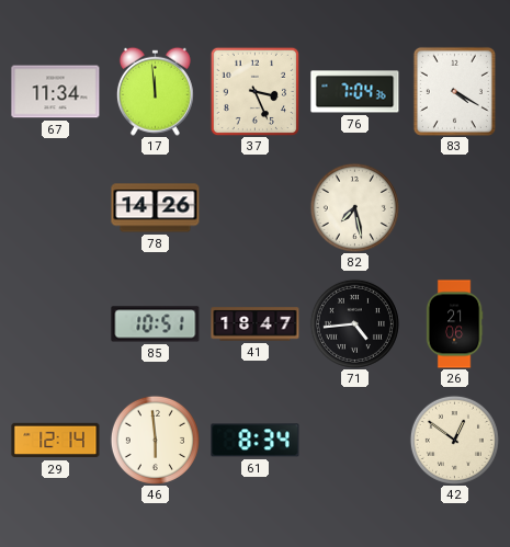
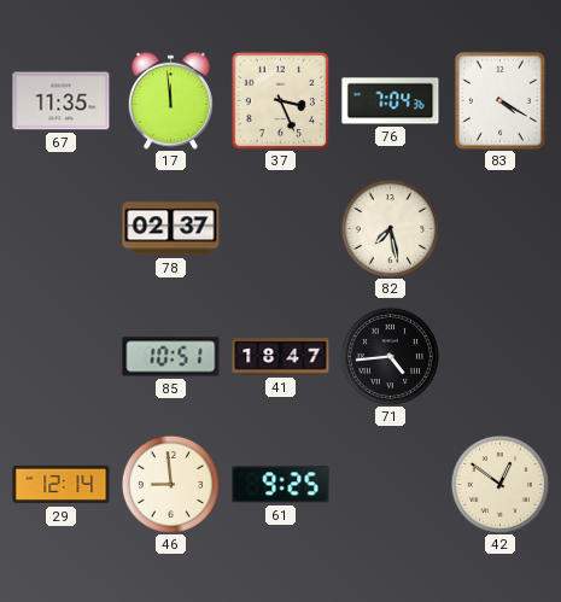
67: 11:34 -> 11:35
78: 14:26 -> 02:37
26: 21:06 -> none
46: 5:59 -> 8:59
61: 8:34 -> 9:25
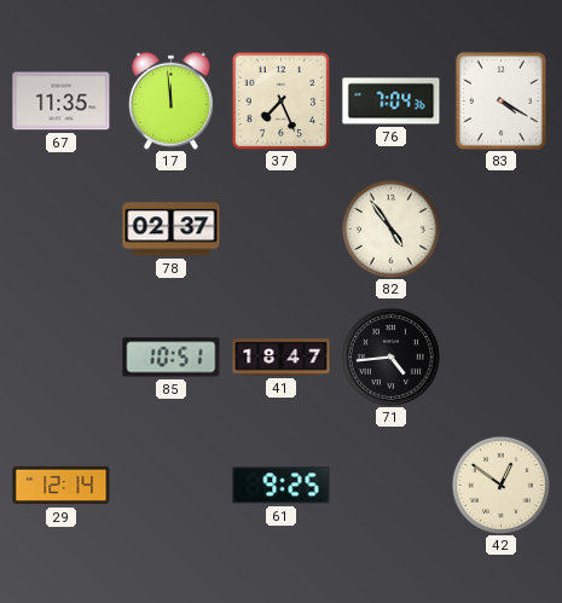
37: 3:26 -> 7:26
82: 7:28 -> 4:54
46: 8:59 -> none
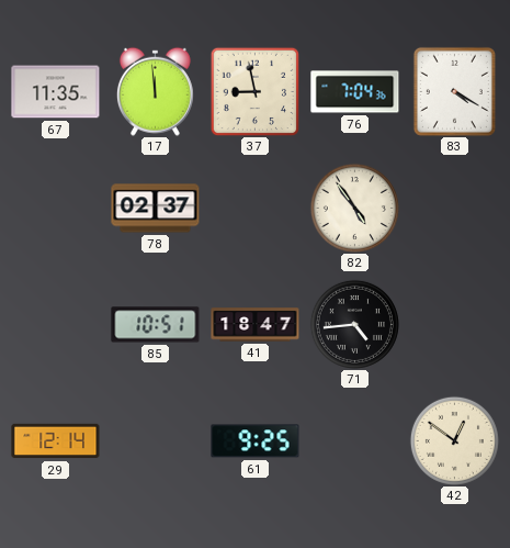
37: 7:26 -> 8:58
